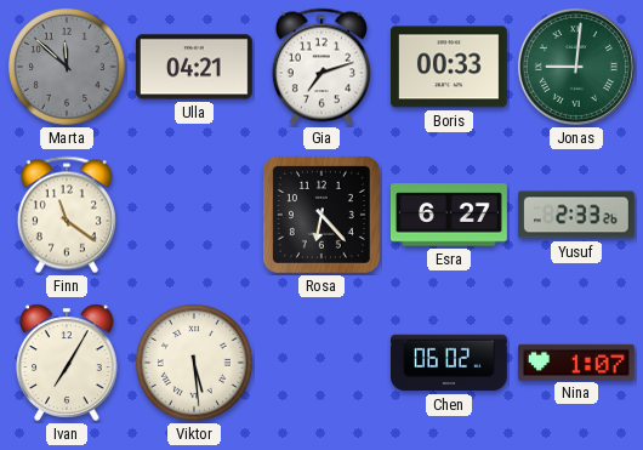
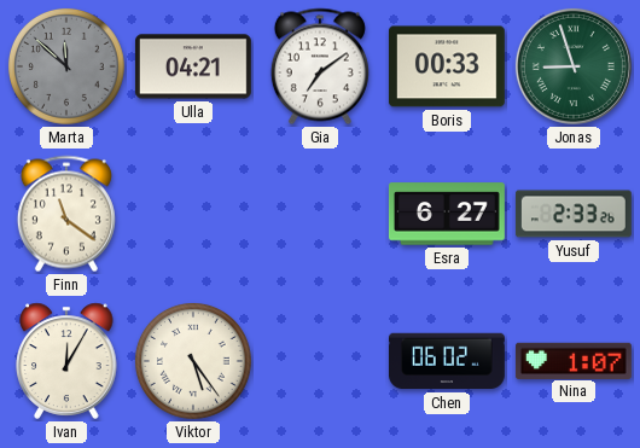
Gia: 7:12 -> 7:09
Jonas: 9:01 -> 8:57
Rosa: 6:23 -> none
Ivan: 7:05 -> 12:05
Viktor: 5:29 -> 5:24
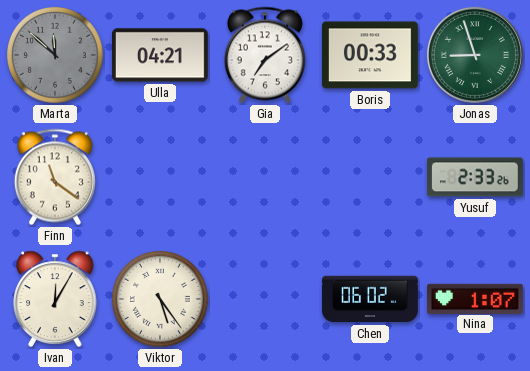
Esra: 6:27 -> none
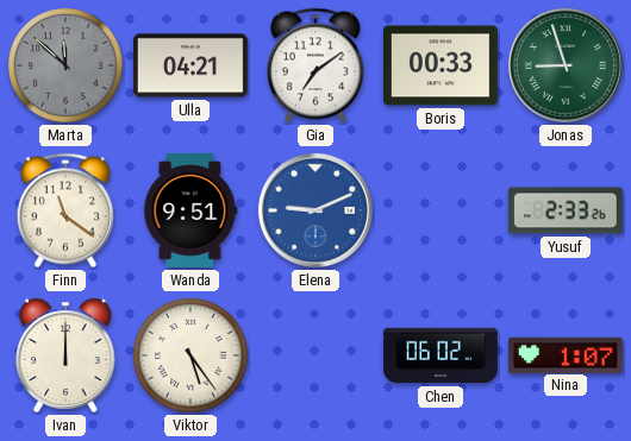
Wanda: none -> 9:51
Elena: none -> 9:11
Ivan: 12:05 -> 12:00
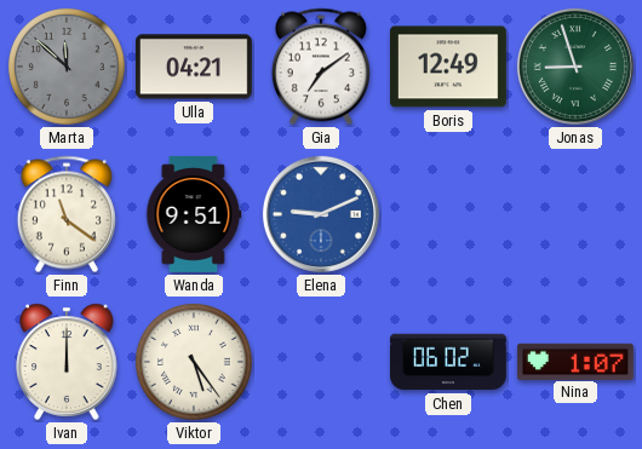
Boris: 00:33 -> 12:49
Yusuf: 2:33 -> none
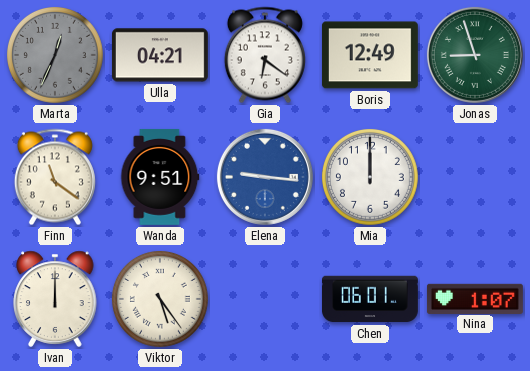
Marta: 11:52 -> 12:34
Gia: 7:09 -> 6:21
Elena: 9:11 -> 9:16
Mia: none -> 12:00
Chen: 06:02 -> 06:01
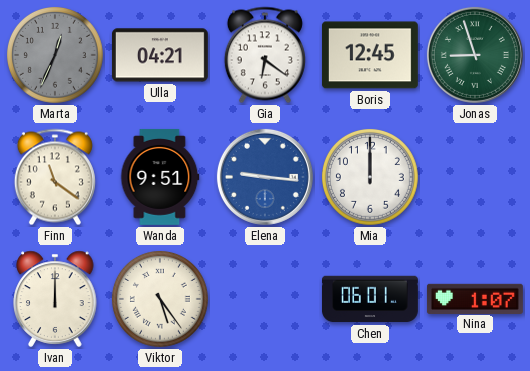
Boris: 12:49 -> 12:45
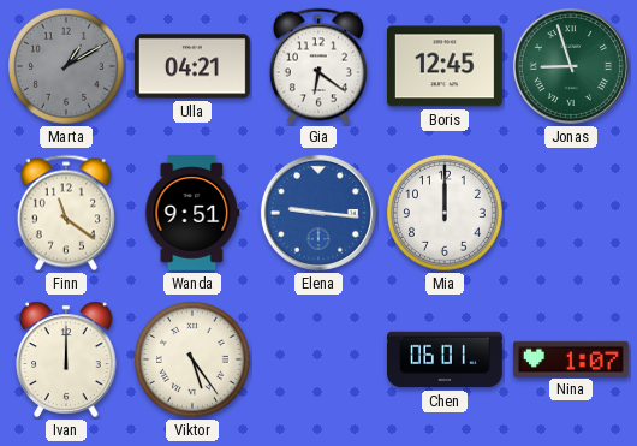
Marta: 12:34 -> 1:10
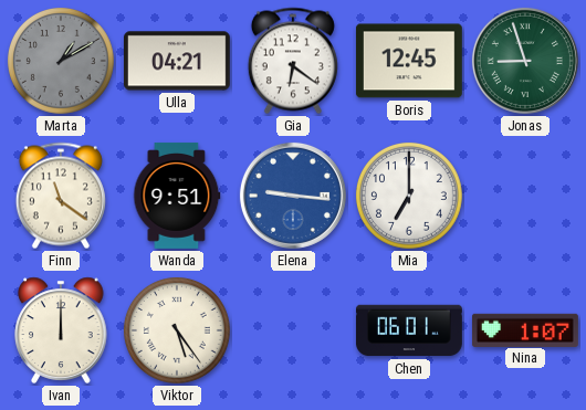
Mia: 12:00 -> 7:00
